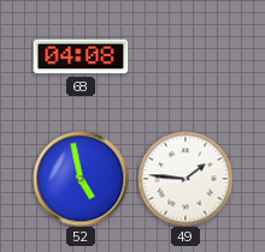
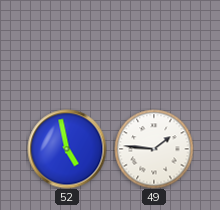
68: 04:08 -> none
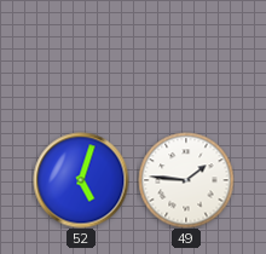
52: 4:58 -> 5:03
